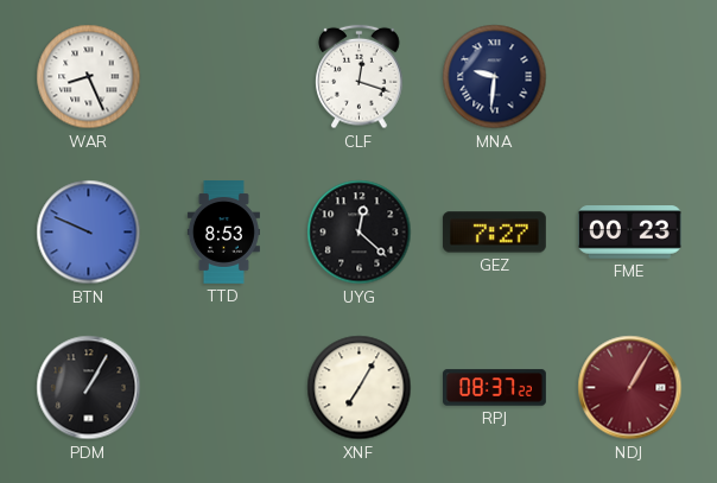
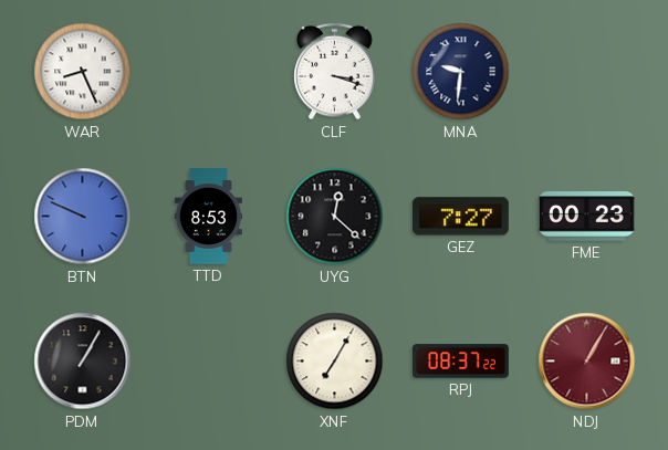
CLF: 12:18 -> 3:18
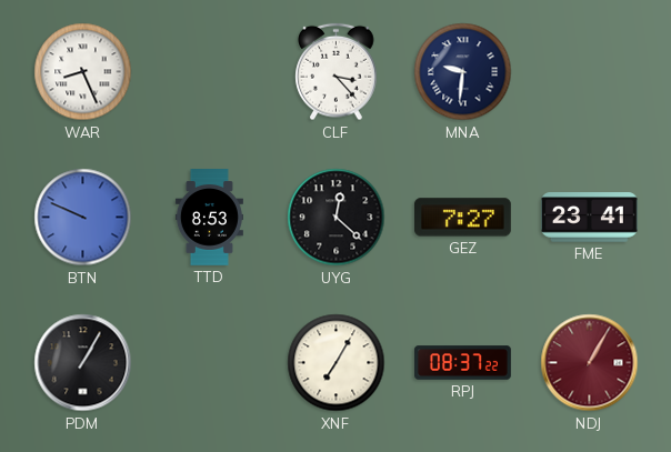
CLF: 3:18 -> 3:23
FME: 00:23 -> 23:41
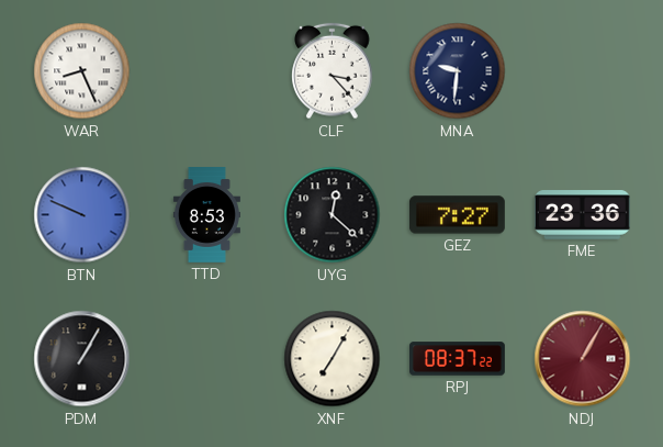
FME: 23:41 -> 23:36
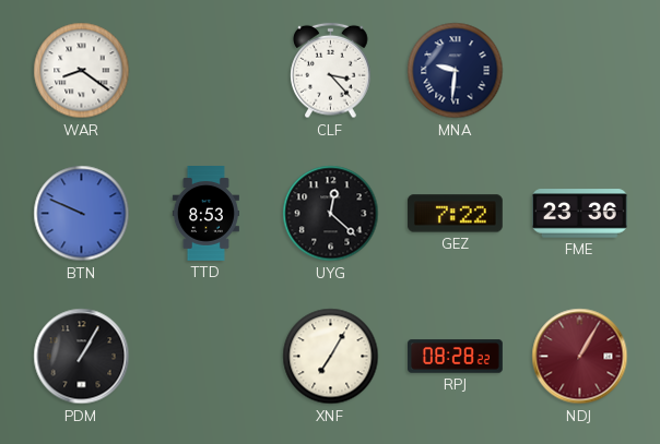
WAR: 8:26 -> 8:21
GEZ: 7:27 -> 7:22
RPJ: 08:37 -> 08:28
